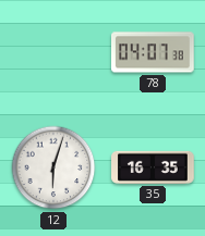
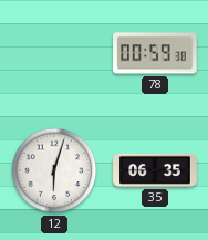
78: 04:07 -> 00:59
35: 16:35 -> 06:35
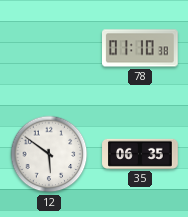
78: 00:59 -> 01:10
12: 6:03 -> 5:51
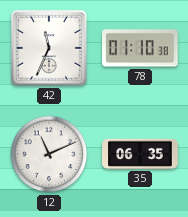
42: none -> 11:34
12: 5:51 -> 11:11
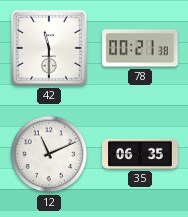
42: 11:34 -> 11:30
78: 01:10 -> 00:21
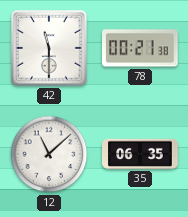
12: 11:11 -> 11:08
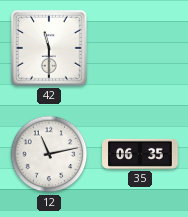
78: 00:21 -> none
12: 11:08 -> 11:13
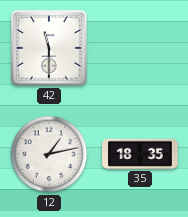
12: 11:13 -> 1:13
35: 06:35 -> 18:35
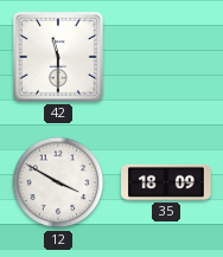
12: 1:13 -> 3:50
35: 18:35 -> 18:09
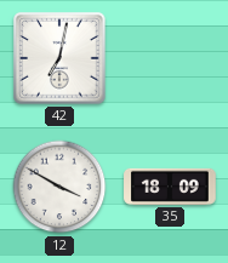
42: 11:30 -> 7:02
